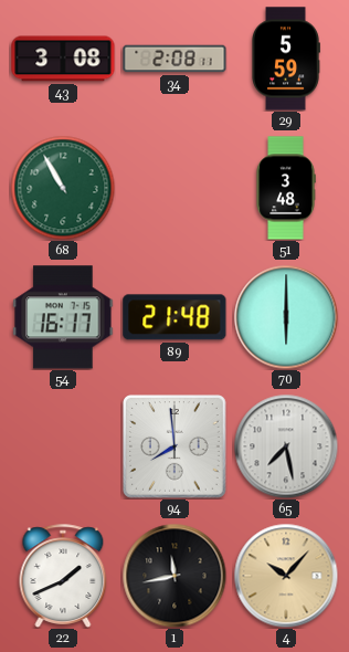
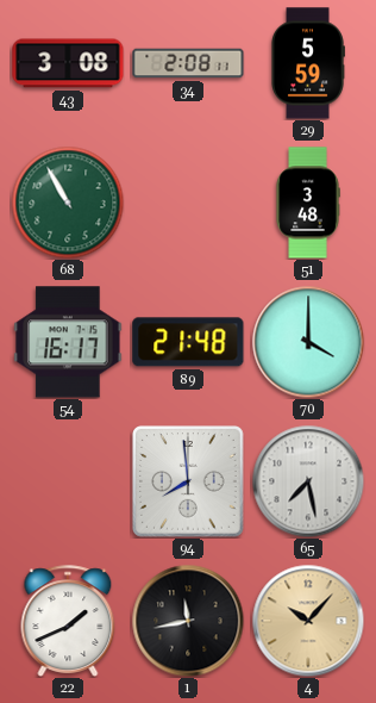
70: 6:00 -> 4:00
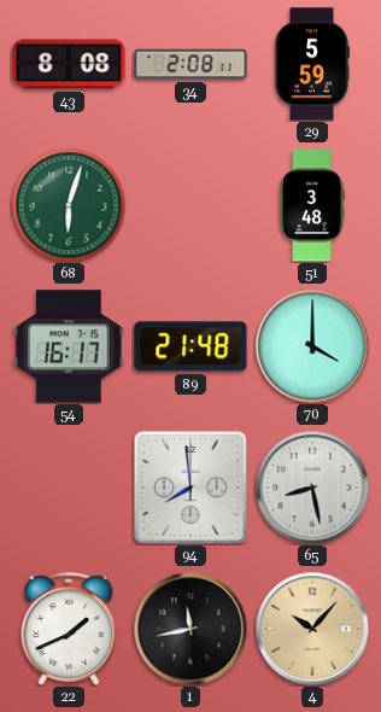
43: 3:08 -> 8:08
68: 10:55 -> 6:03
65: 7:28 -> 8:28
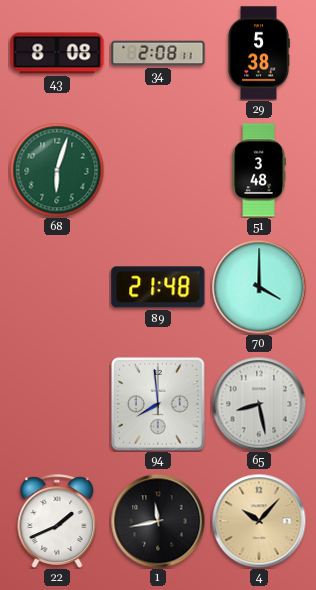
29: 5:59 -> 5:38
54: 16:17 -> none
